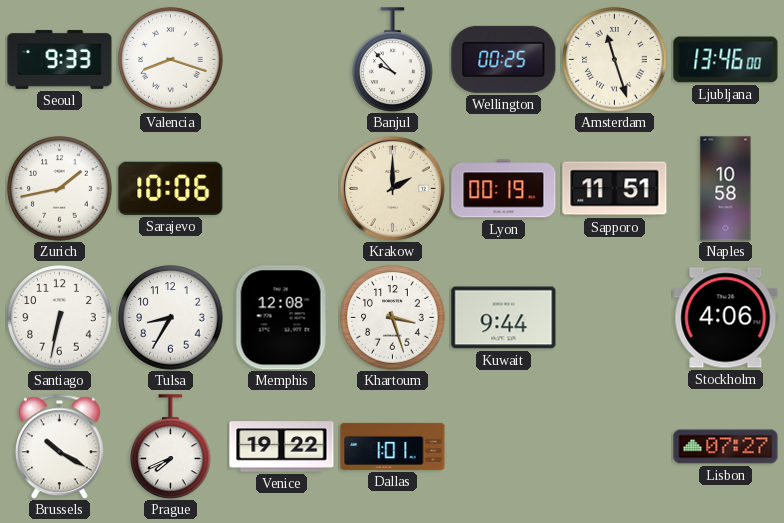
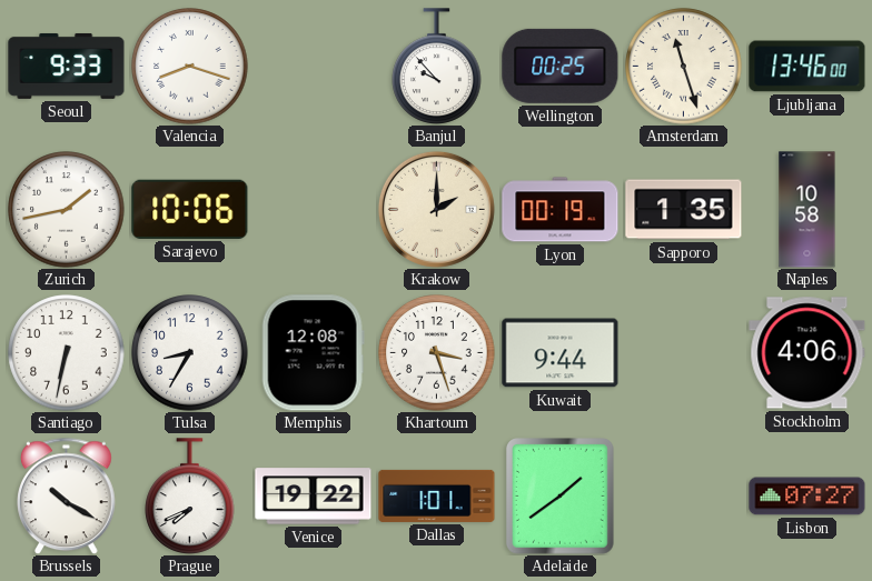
Sapporo: 11:51 -> 1:35
Adelaide: none -> 1:39
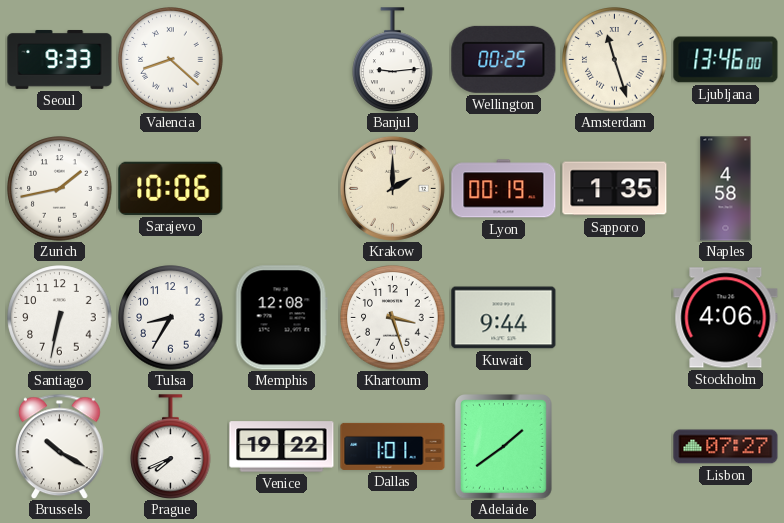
Valencia: 8:18 -> 8:22
Banjul: 9:53 -> 9:14
Naples: 10:58 -> 4:58
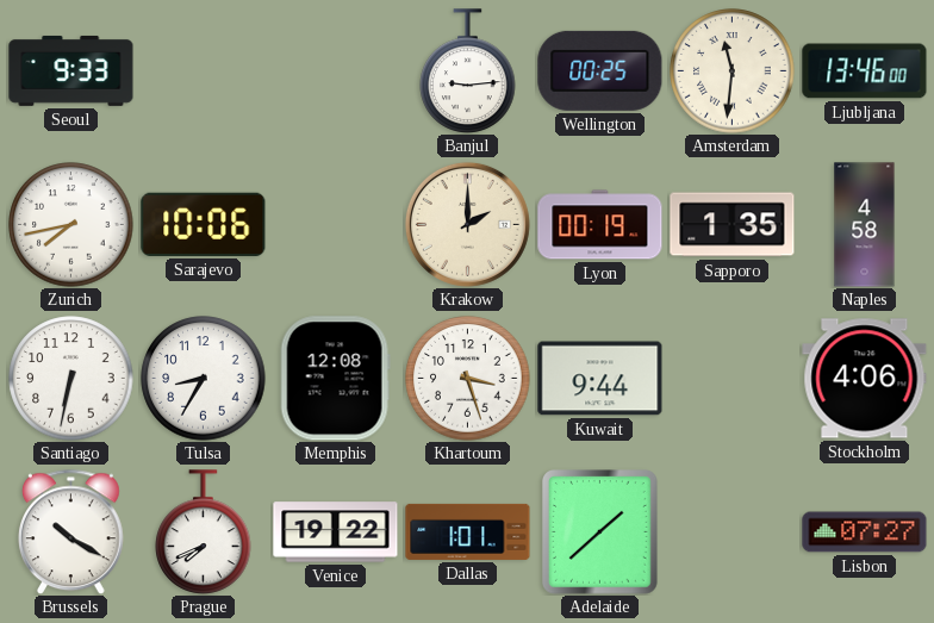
Valencia: 8:22 -> none
Amsterdam: 11:27 -> 11:31
Zurich: 1:43 -> 7:43
Adelaide: 1:39 -> 1:38
